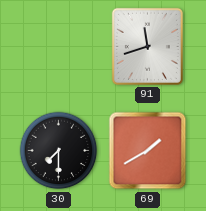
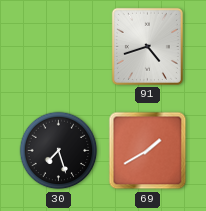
91: 11:42 -> 4:42
30: 7:30 -> 7:27
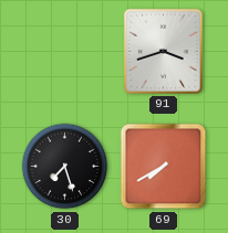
91: 4:42 -> 3:42
69: 1:40 -> 7:40
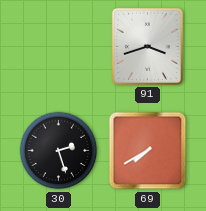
30: 7:27 -> 2:27
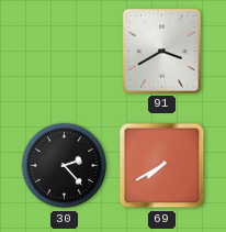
91: 3:42 -> 3:40
30: 2:27 -> 2:23
